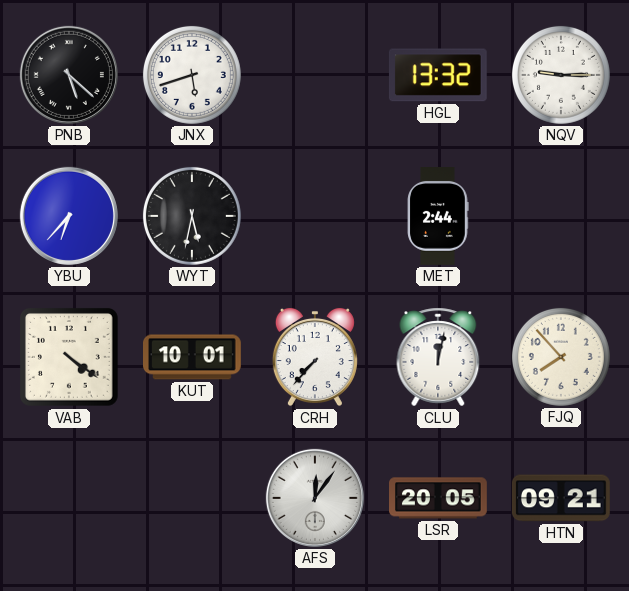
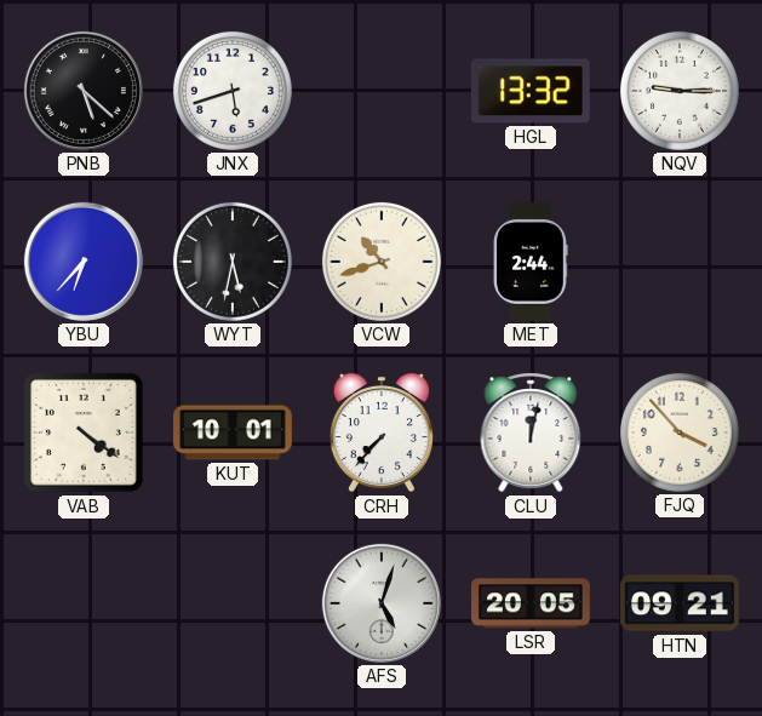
VCW: none -> 10:42
FJQ: 7:53 -> 3:53
AFS: 12:06 -> 5:03
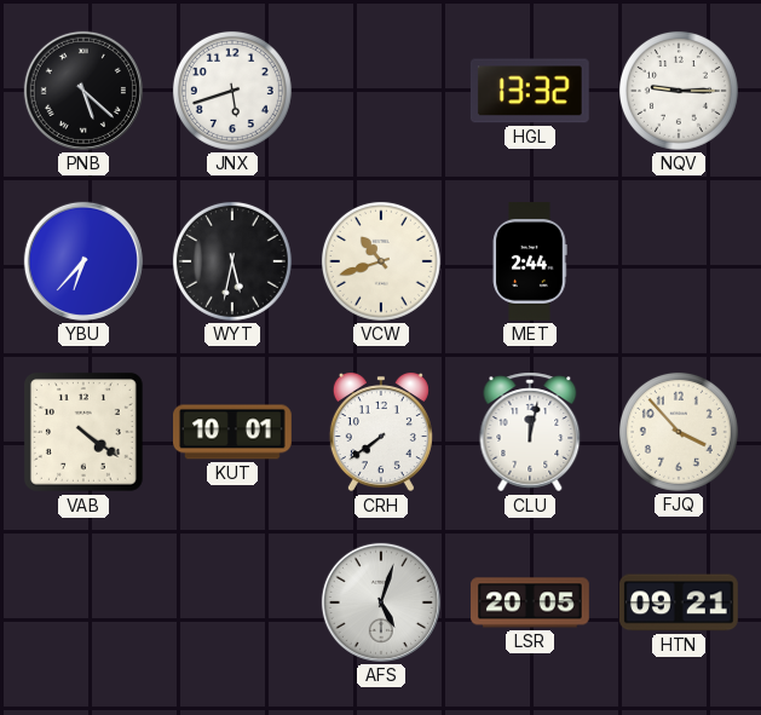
CRH: 7:37 -> 7:39
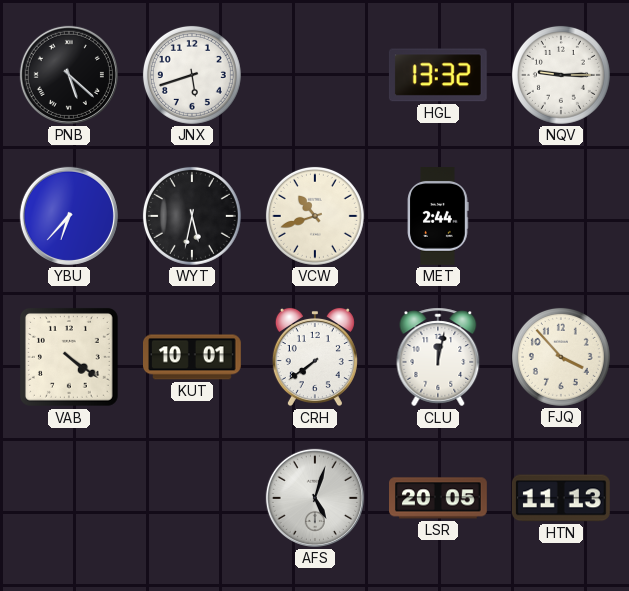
HTN: 09:21 -> 11:13
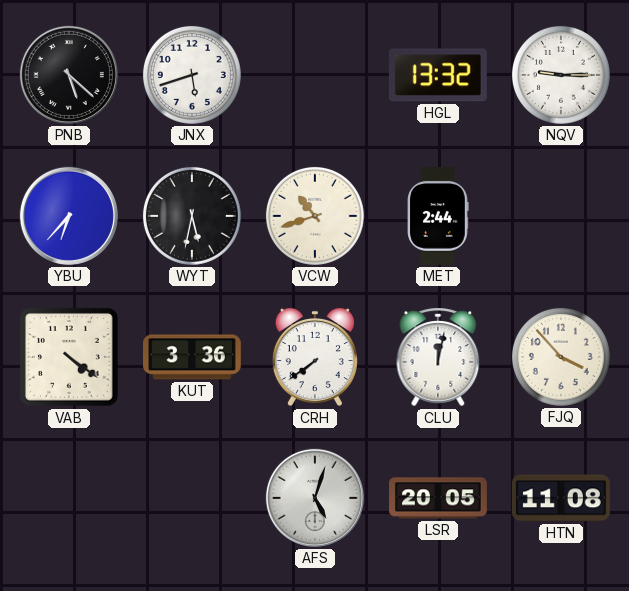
KUT: 10:01 -> 3:36
HTN: 11:13 -> 11:08
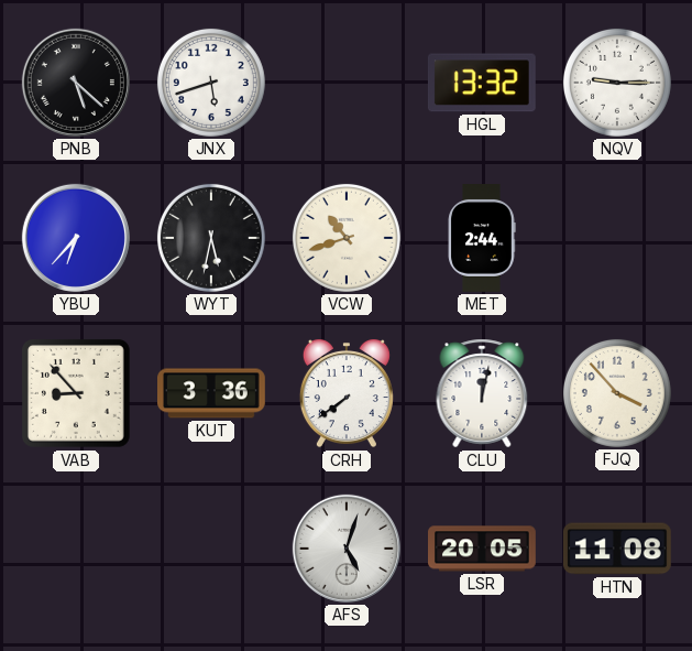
VAB: 4:21 -> 8:53
